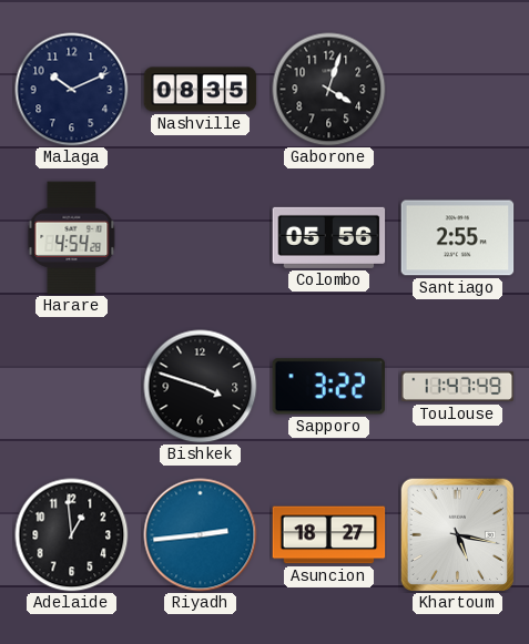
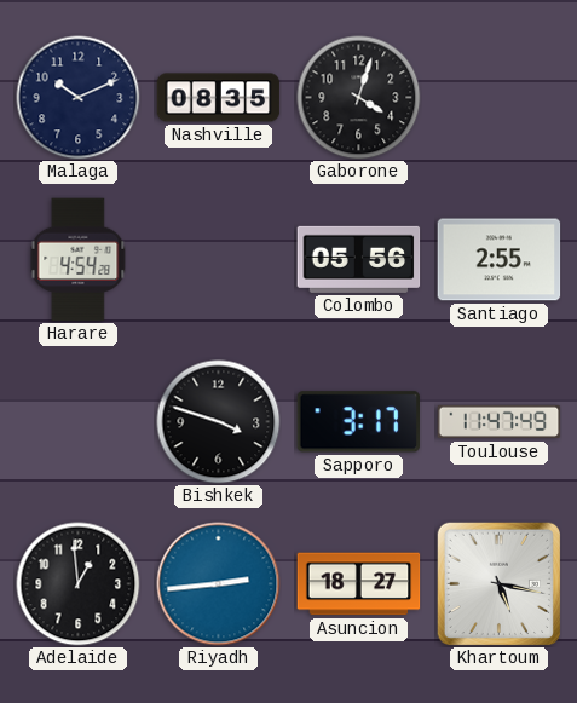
Sapporo: 3:22 -> 3:17
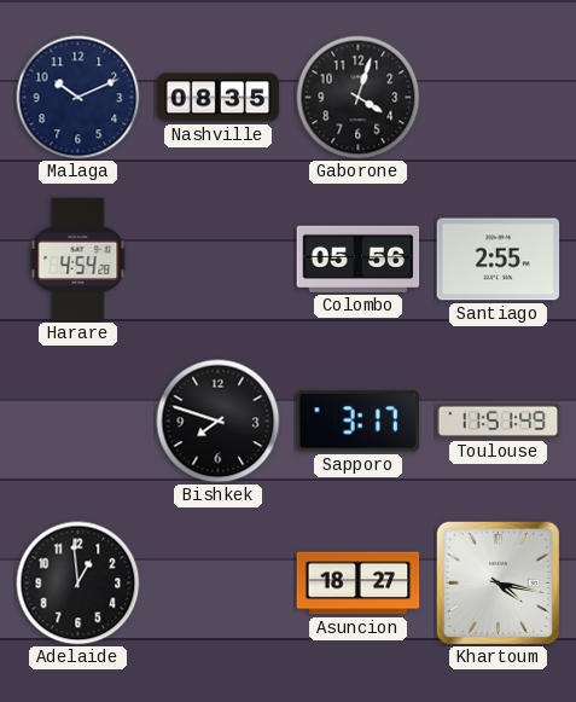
Bishkek: 3:48 -> 7:48
Toulouse: 11:47 -> 11:51
Riyadh: 2:44 -> none
Khartoum: 5:17 -> 4:17
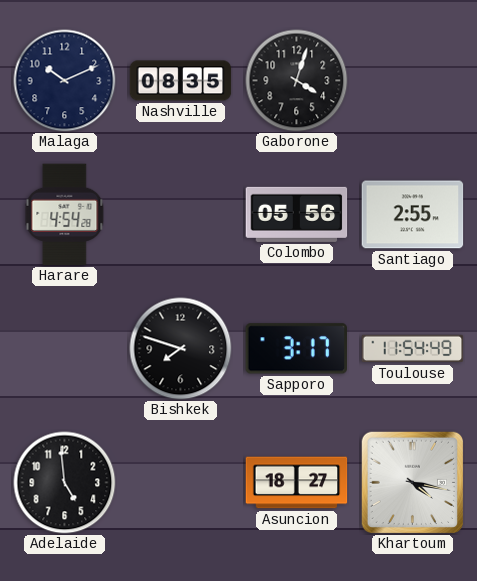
Toulouse: 11:51 -> 11:54
Adelaide: 12:59 -> 4:59
